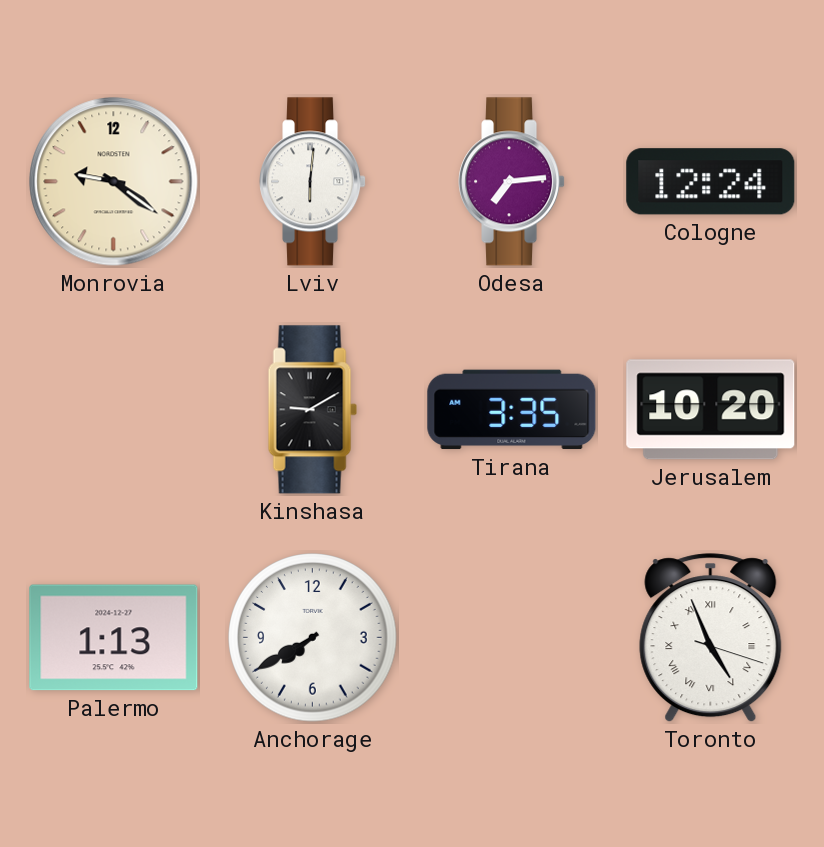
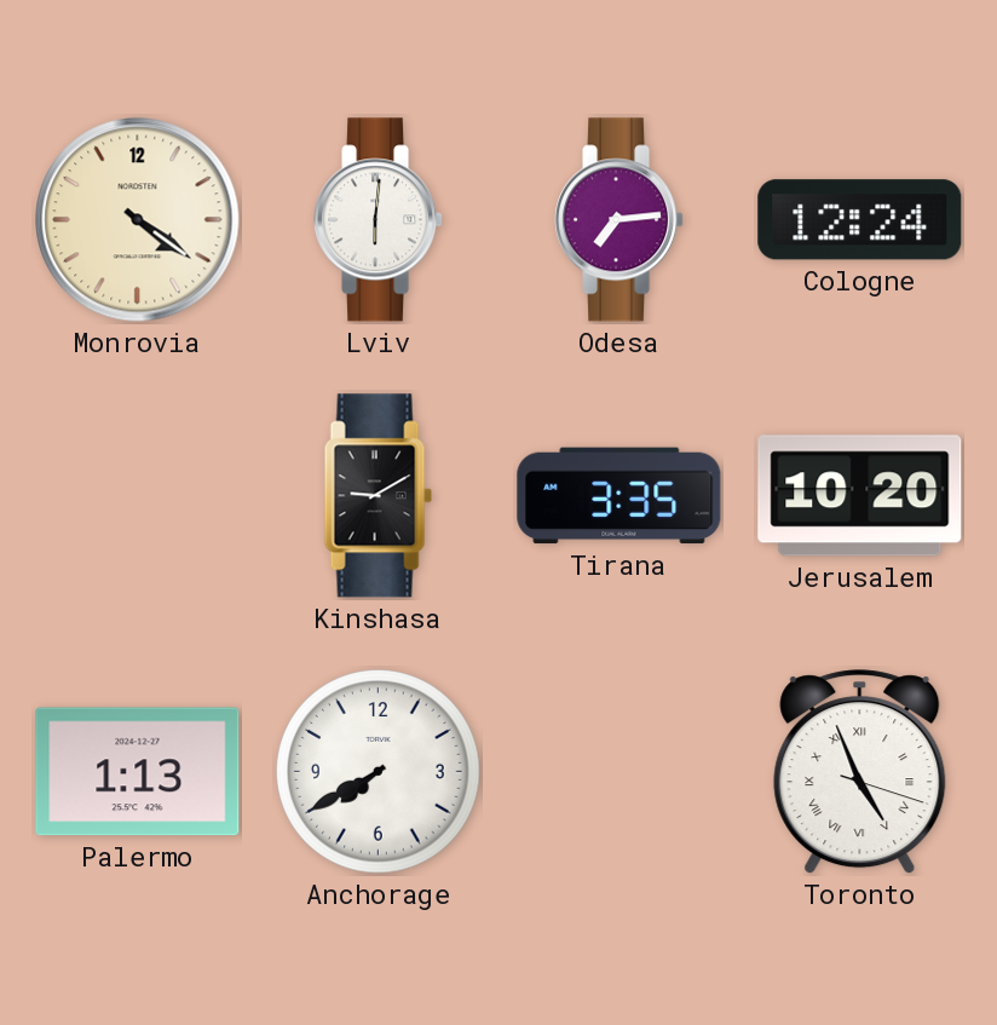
Monrovia: 9:21 -> 4:21
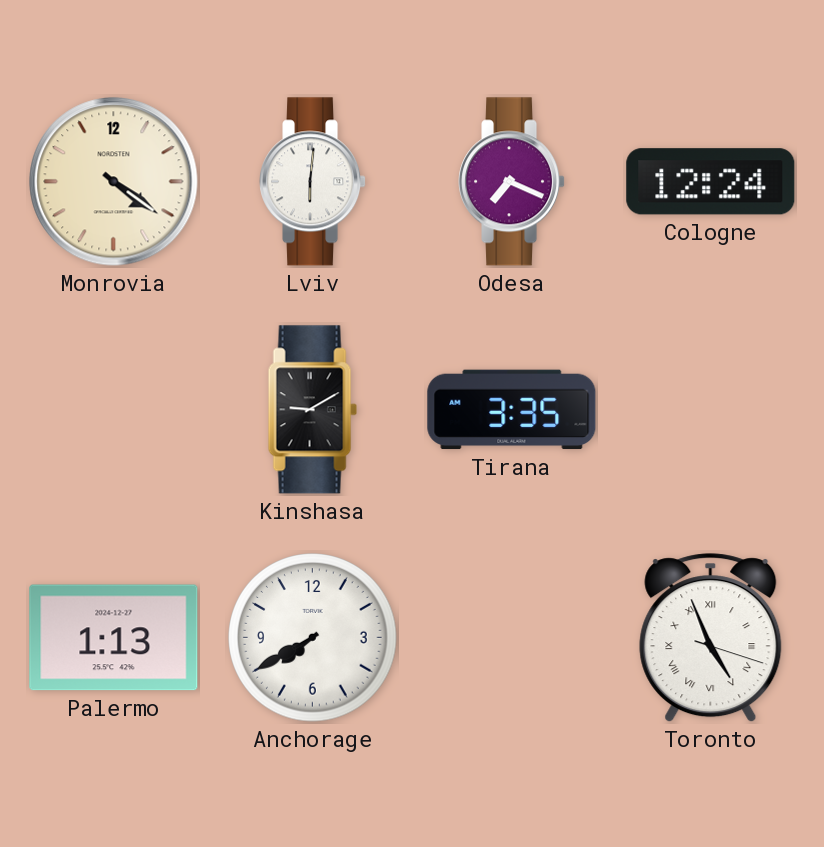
Odesa: 7:14 -> 7:19
Jerusalem: 10:20 -> none
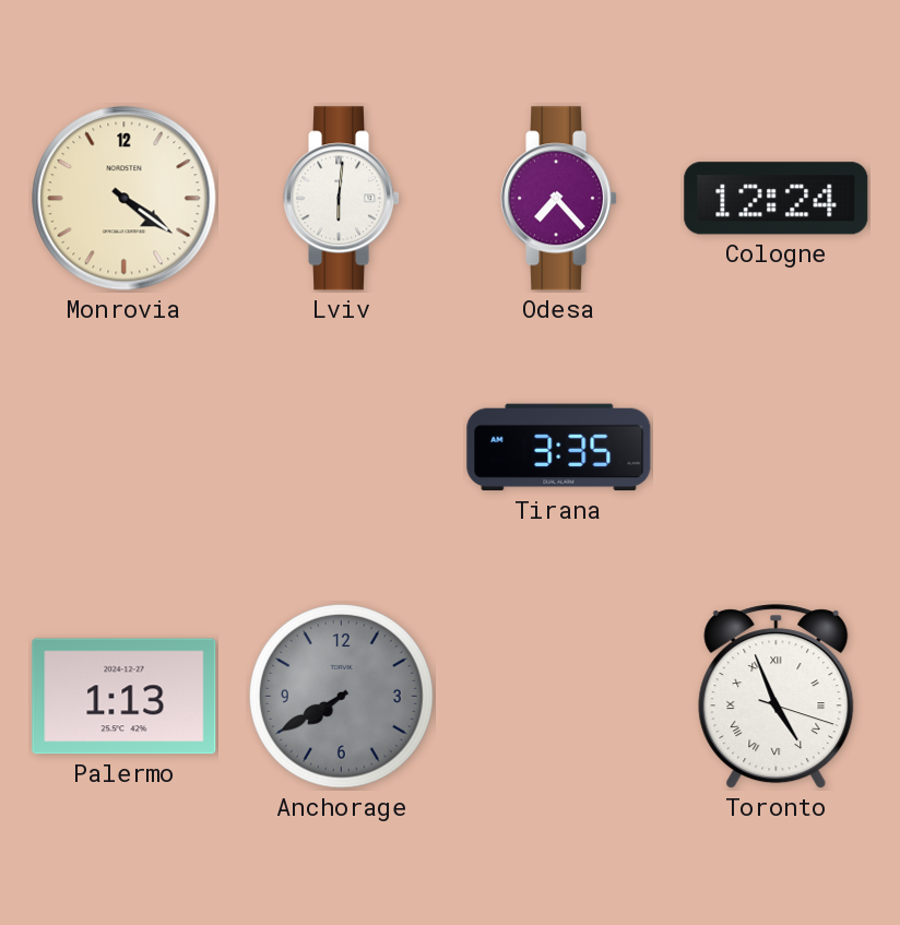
Odesa: 7:19 -> 7:23
Kinshasa: 9:10 -> none
Anchorage dial: white -> grey
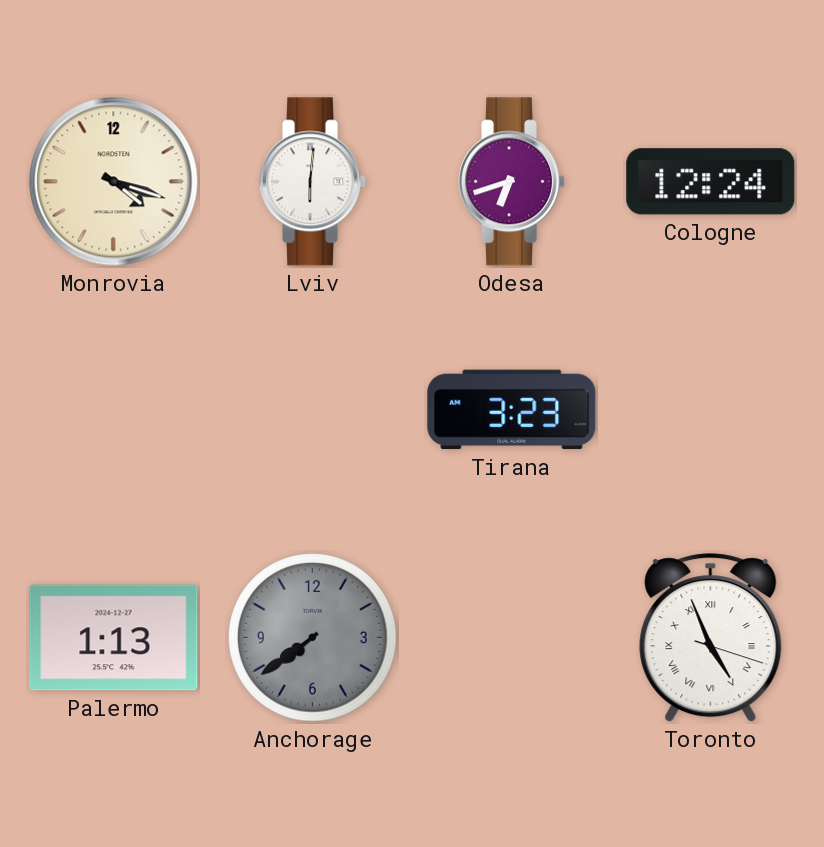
Monrovia: 4:21 -> 4:18
Odesa: 7:23 -> 6:42
Tirana: 3:35 -> 3:23
Anchorage: 7:40 -> 7:39
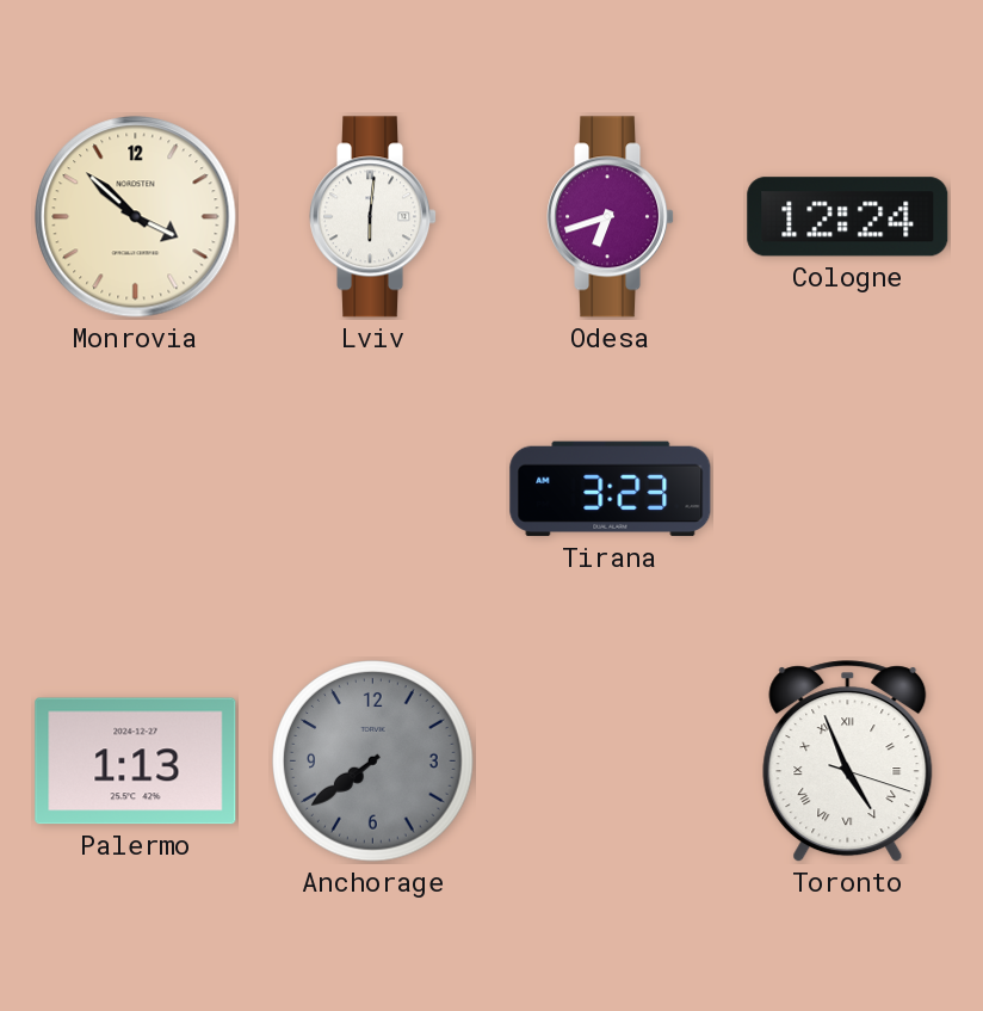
Monrovia: 4:18 -> 3:52
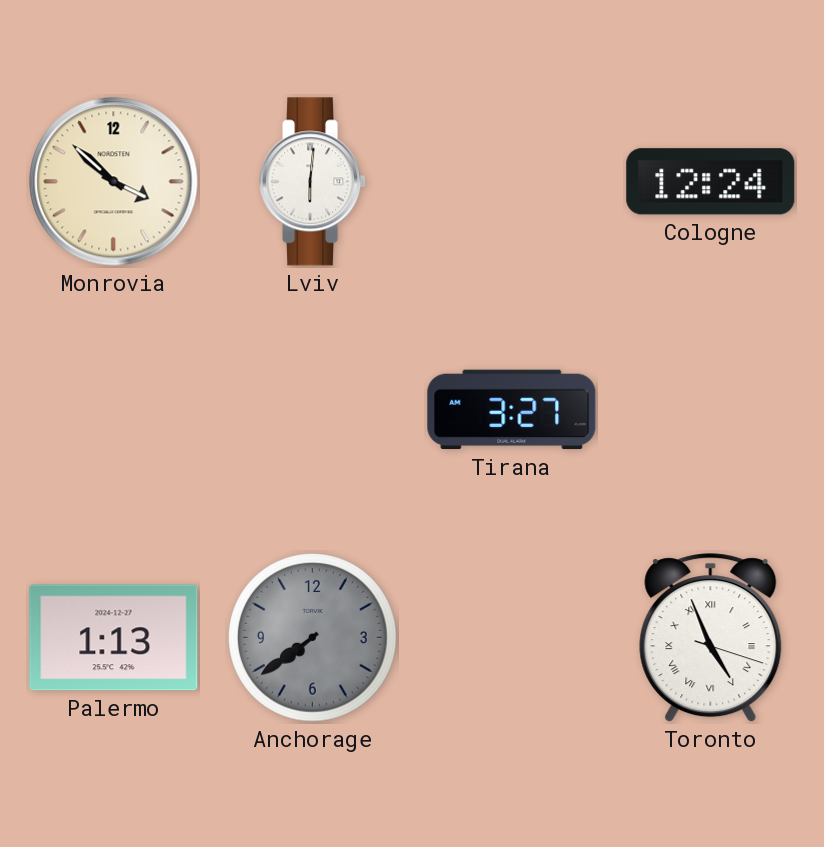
Odesa: 6:42 -> none
Tirana: 3:23 -> 3:27
